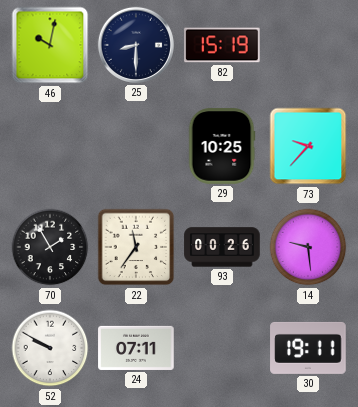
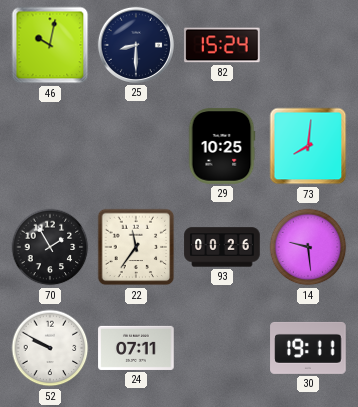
82: 15:19 -> 15:24
73: 9:37 -> 8:01
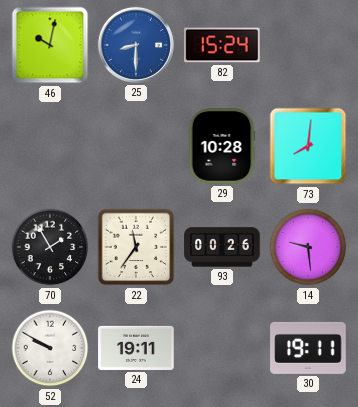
25 dial: navy -> blue
29: 10:25 -> 10:28
24: 07:11 -> 19:11
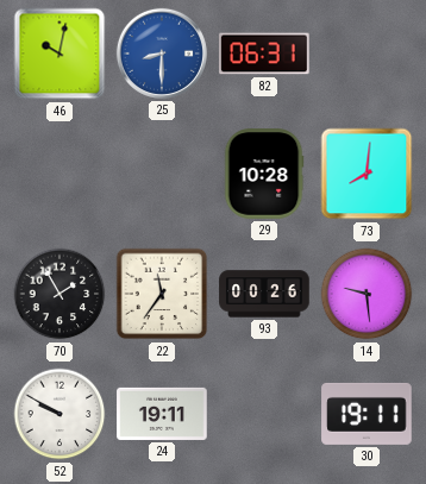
82: 15:24 -> 06:31
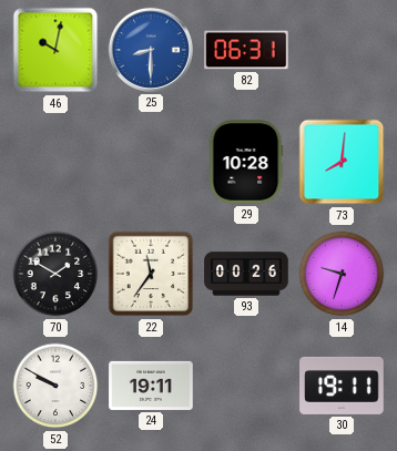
70: 1:55 -> 1:50
14: 9:29 -> 9:33
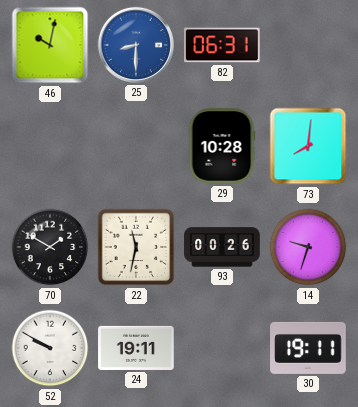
22: 11:36 -> 11:32
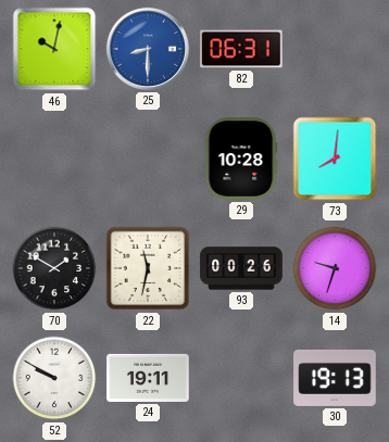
30: 19:11 -> 19:13
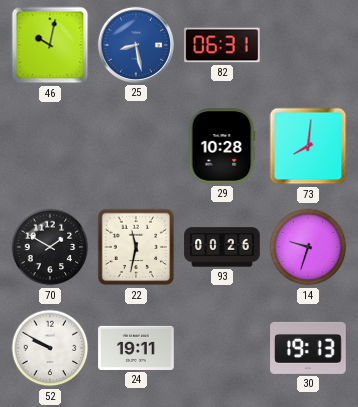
25: 8:30 -> 8:28
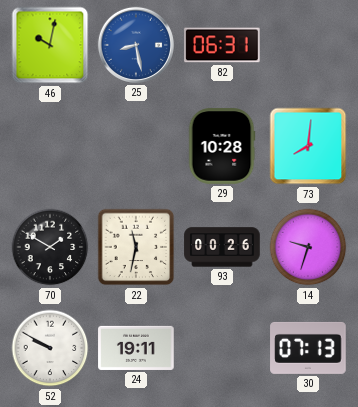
30: 19:13 -> 07:13
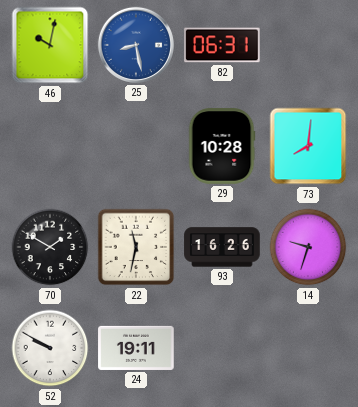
93: 00:26 -> 16:26
30: 07:13 -> none
